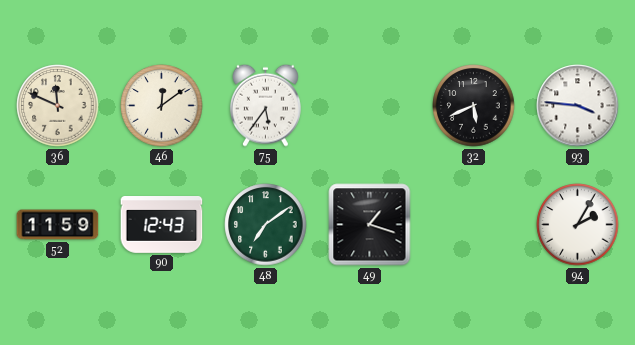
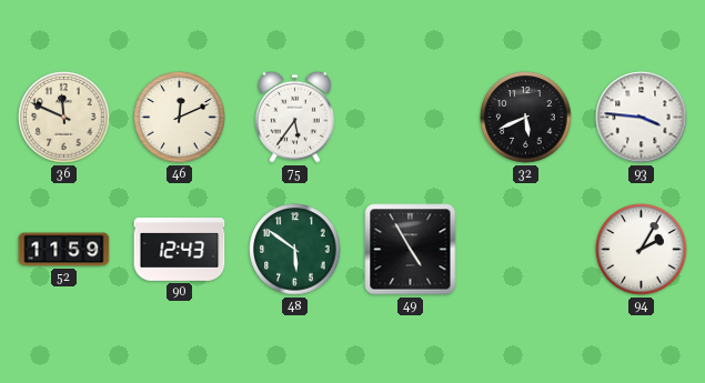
46: 12:09 -> 12:11
48: 7:09 -> 5:51
49: 1:18 -> 4:55
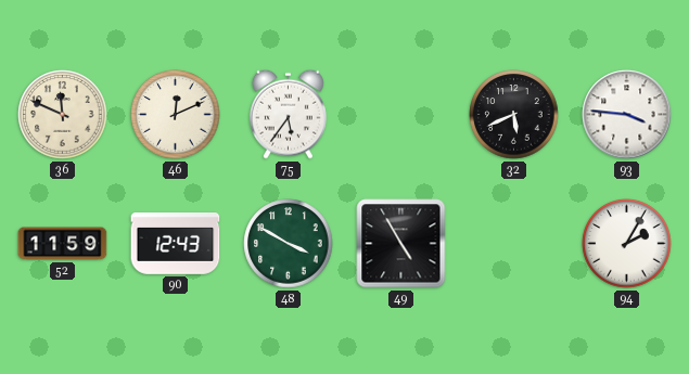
48: 5:51 -> 3:50
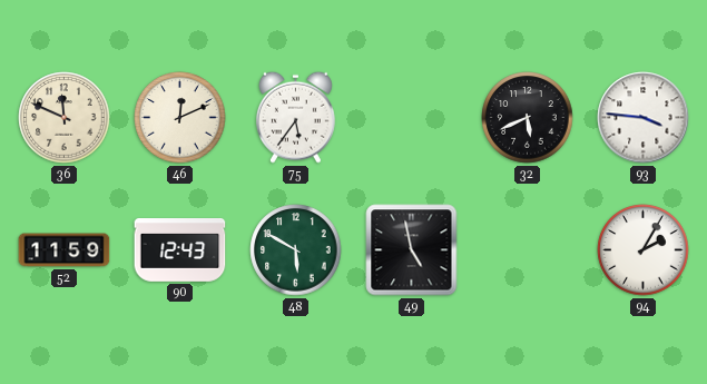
48: 3:50 -> 5:50
49: 4:55 -> 4:58
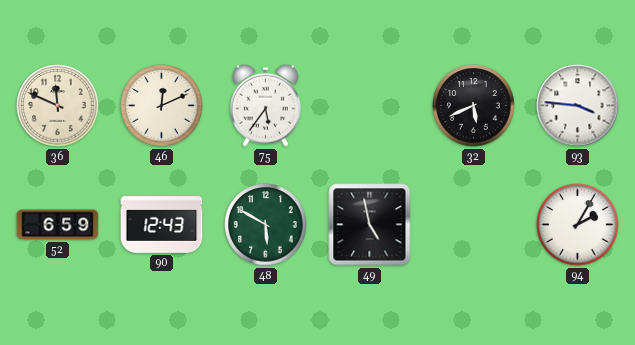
52: 11:59 -> 6:59
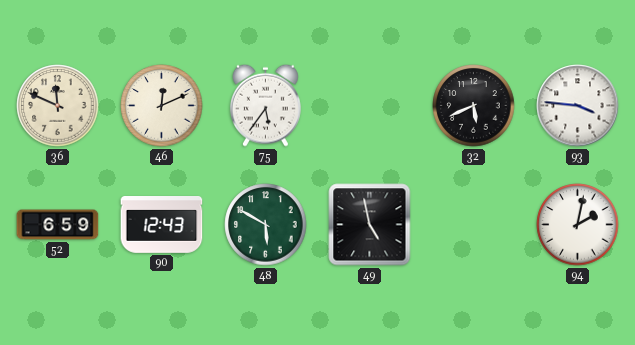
94: 2:05 -> 2:02
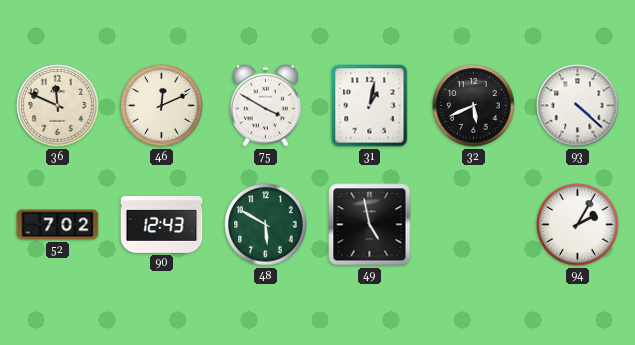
75: 5:36 -> 3:50
31: none -> 1:02
93: 3:46 -> 4:22
52: 6:59 -> 7:02
94: 2:02 -> 2:05
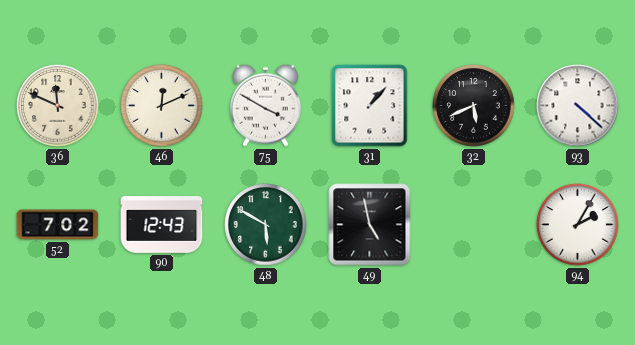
31: 1:02 -> 1:07
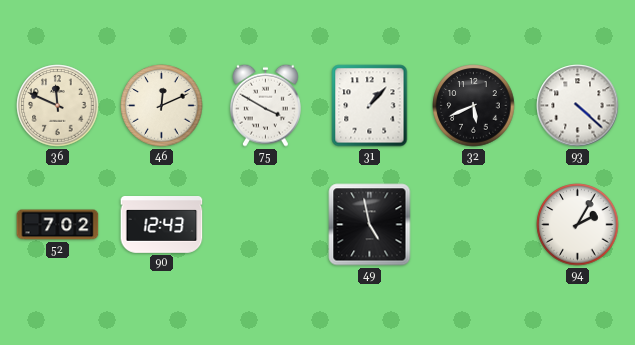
48: 5:50 -> none
